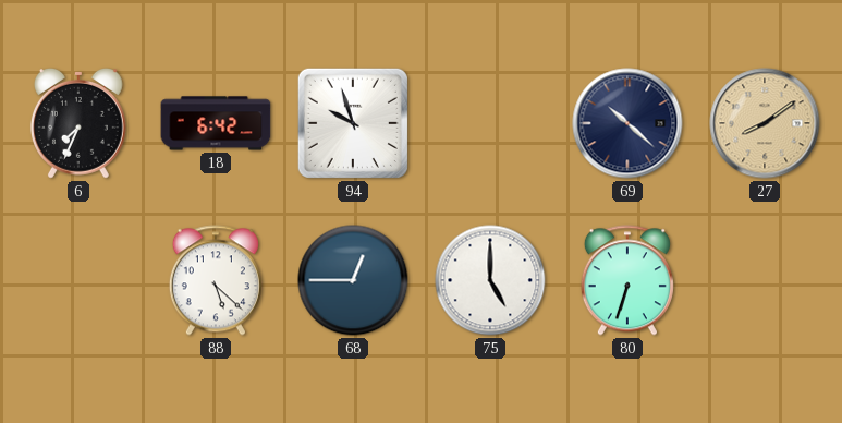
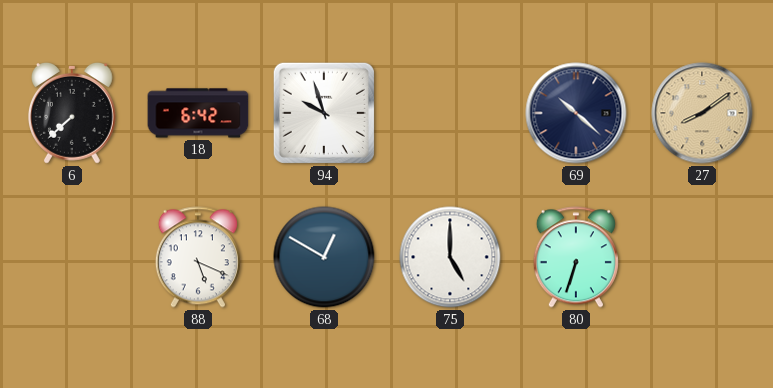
6: 7:34 -> 7:38
88: 5:22 -> 5:19
68: 12:45 -> 12:50
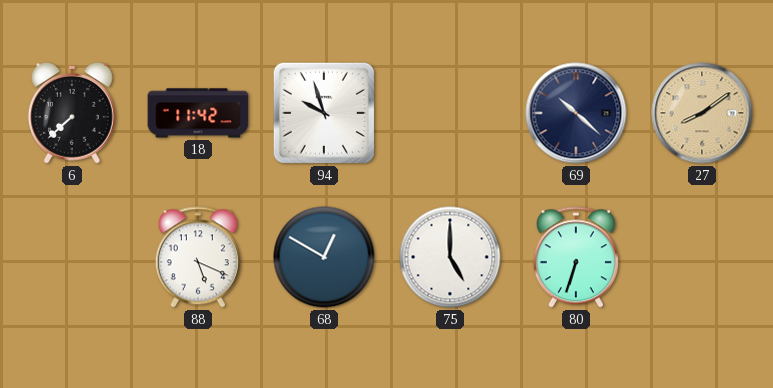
18: 6:42 -> 11:42
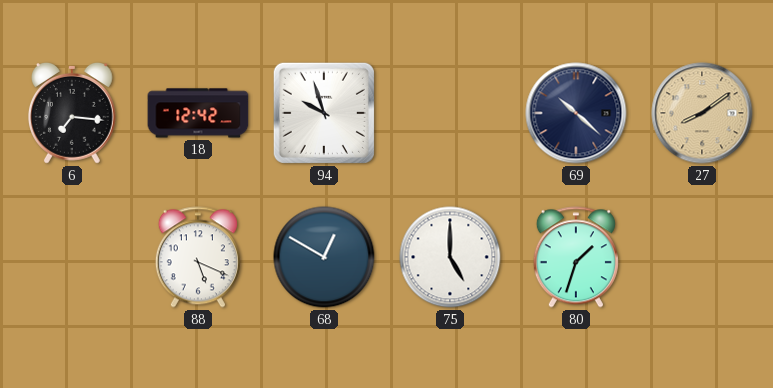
6: 7:38 -> 7:16
18: 11:42 -> 12:42
80: 6:33 -> 1:33
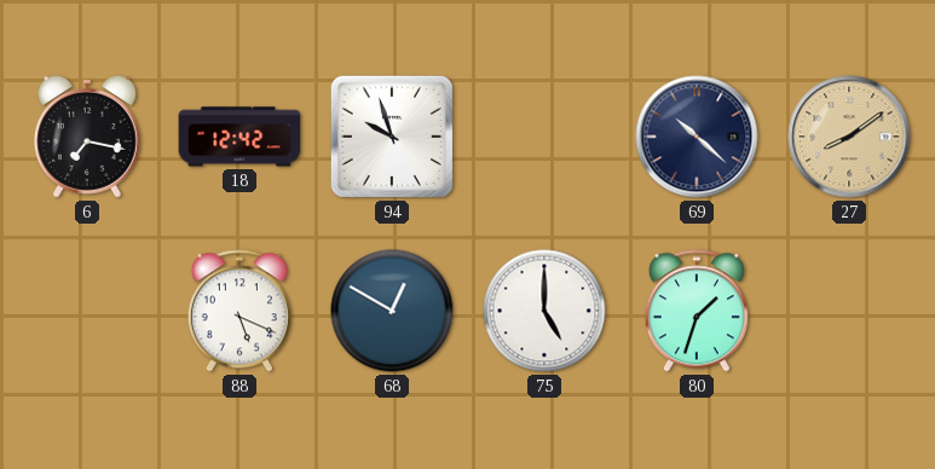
6: 7:16 -> 7:17
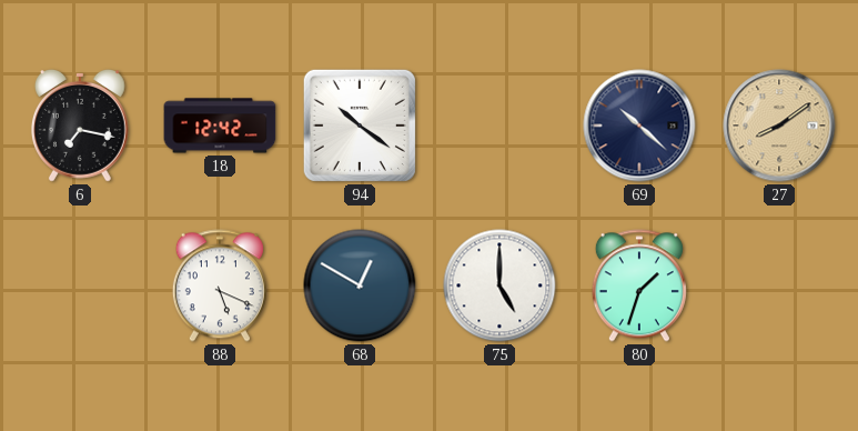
94: 9:57 -> 10:21
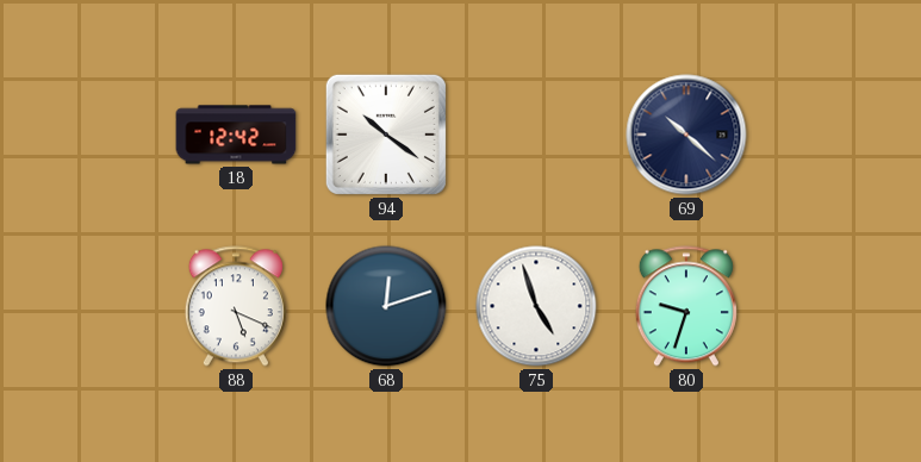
6: 7:17 -> none
27: 8:09 -> none
68: 12:50 -> 12:12
75: 5:00 -> 4:57
80: 1:33 -> 9:33
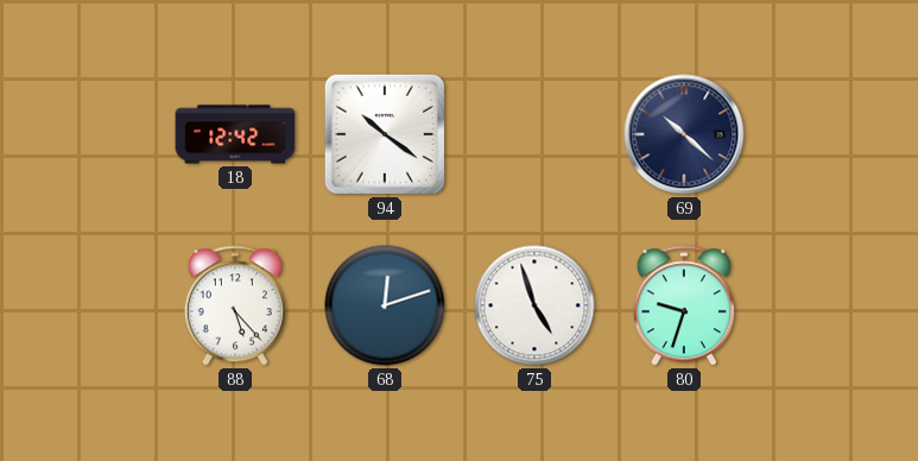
88: 5:19 -> 5:23
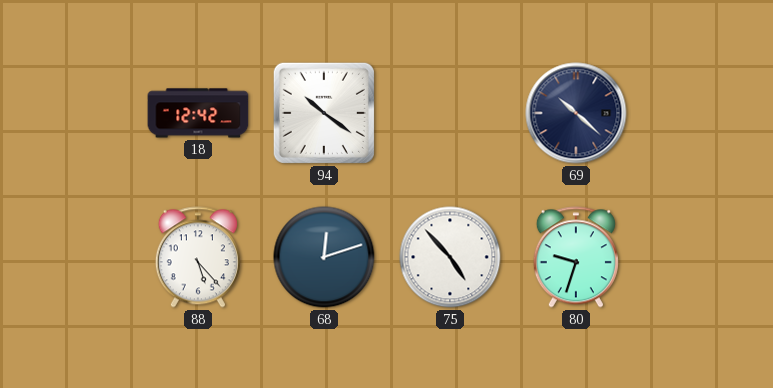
75: 4:57 -> 4:53
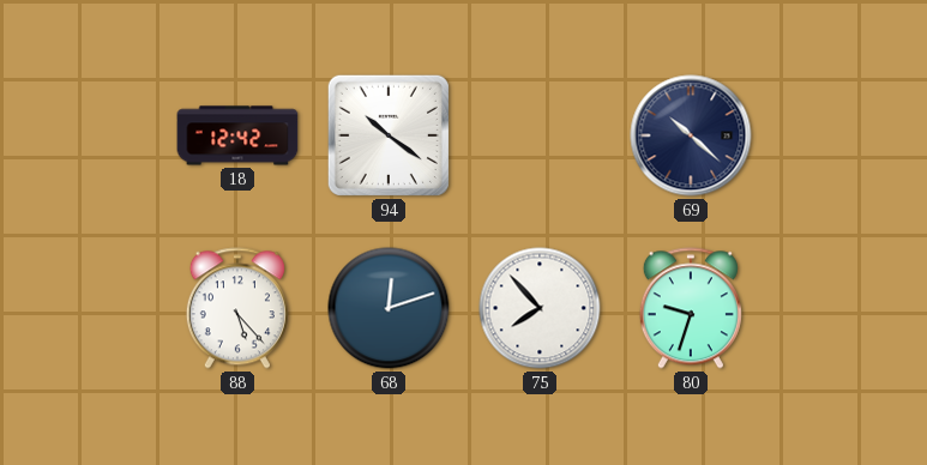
75: 4:53 -> 7:53
